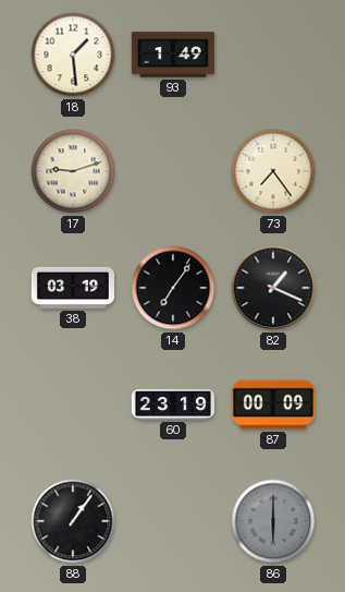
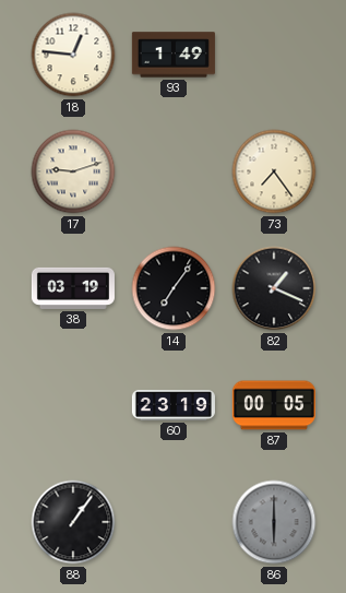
18: 1:29 -> 12:46
87: 00:09 -> 00:05
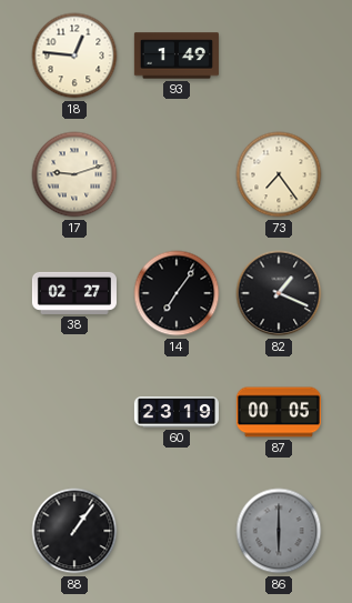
38: 03:19 -> 02:27
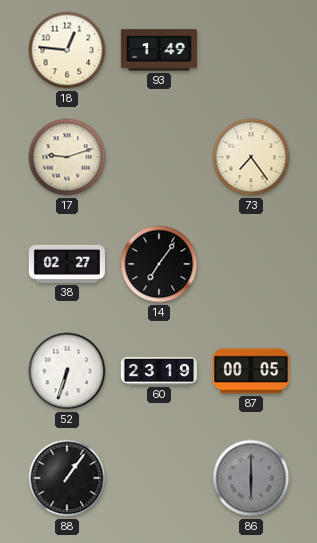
82: 1:19 -> none
52: none -> 6:33
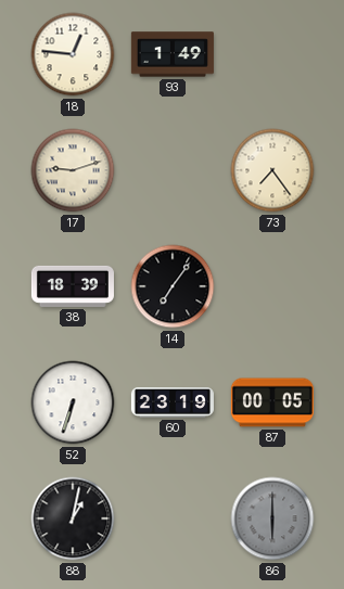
38: 02:27 -> 18:39
88: 1:06 -> 1:02
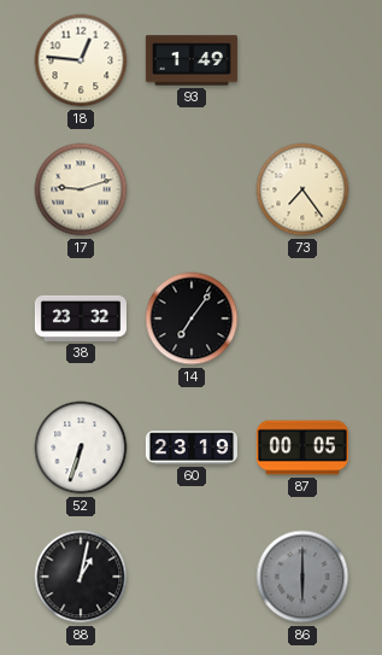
38: 18:39 -> 23:32
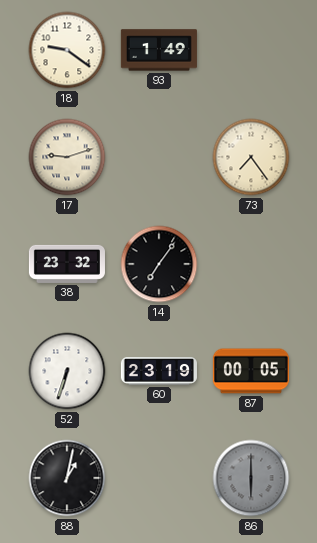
18: 12:46 -> 9:21
